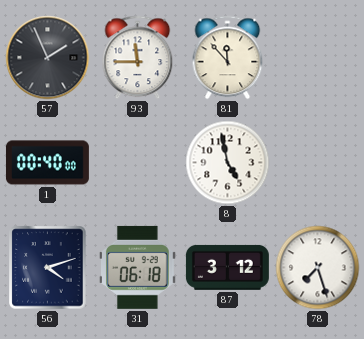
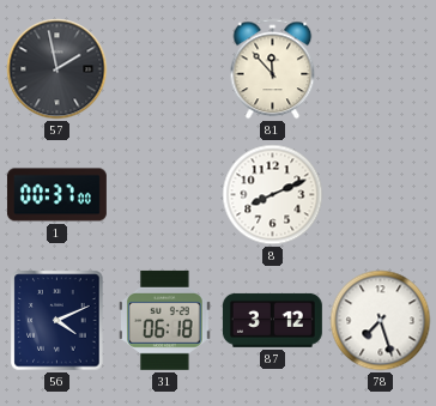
57: 1:56 -> 1:58
93: 11:45 -> none
1: 00:40 -> 00:37
8: 4:58 -> 8:11
56: 4:12 -> 4:11
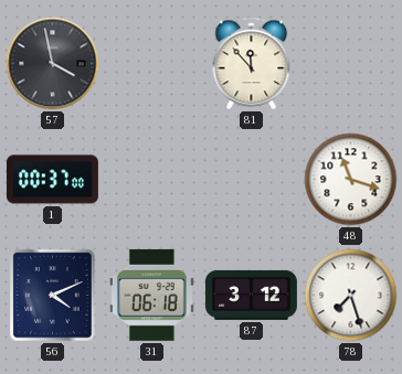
57: 1:58 -> 3:58
8: 8:11 -> none
48: none -> 11:18
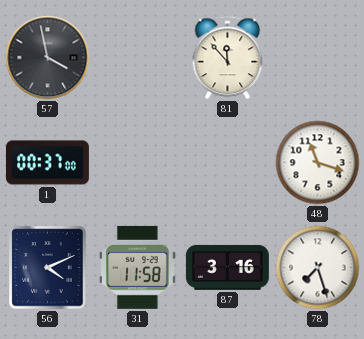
31: 06:18 -> 11:58
87: 3:12 -> 3:16
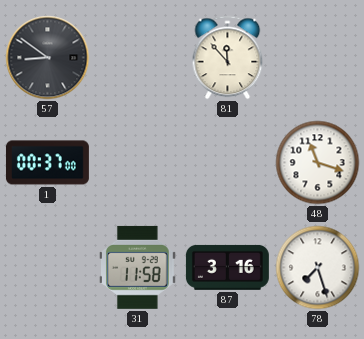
57: 3:58 -> 8:51
56: 4:11 -> none
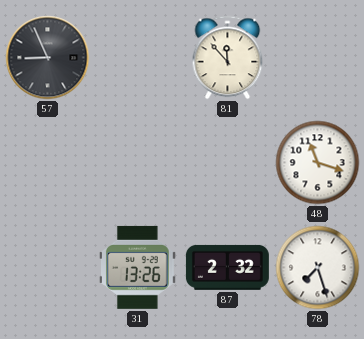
57: 8:51 -> 8:56
1: 00:37 -> none
31: 11:58 -> 13:26
87: 3:16 -> 2:32
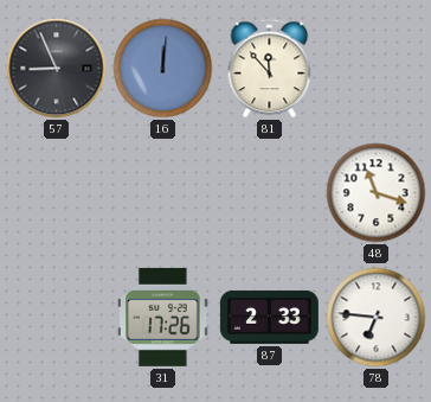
16: none -> 12:01
31: 13:26 -> 17:26
87: 2:32 -> 2:33
78: 7:27 -> 6:46
